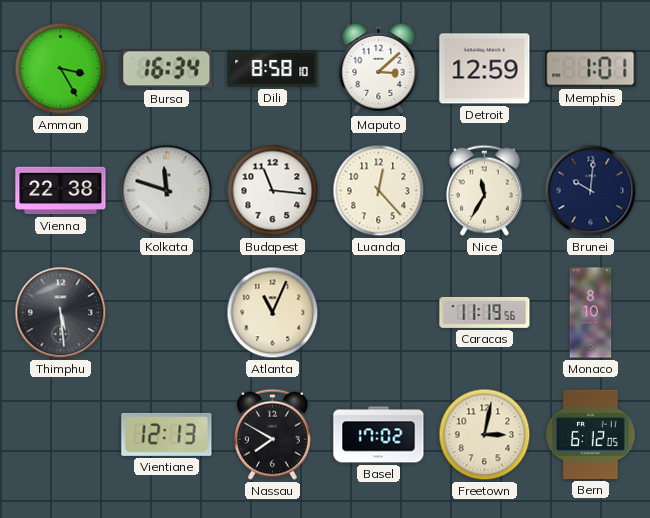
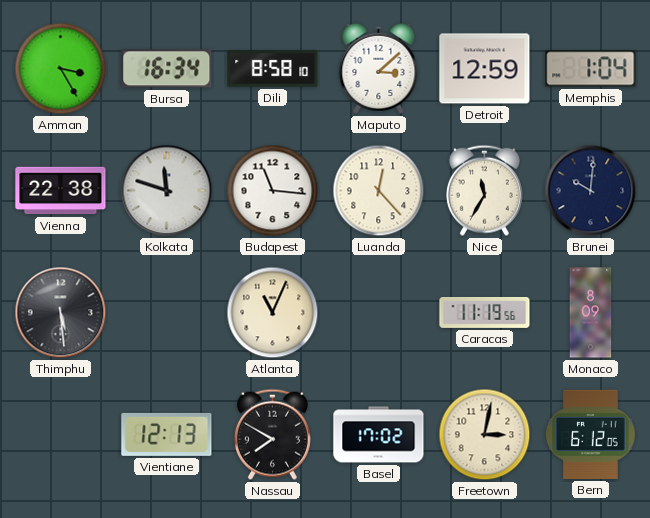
Memphis: 1:01 -> 1:04
Monaco: 8:10 -> 8:09
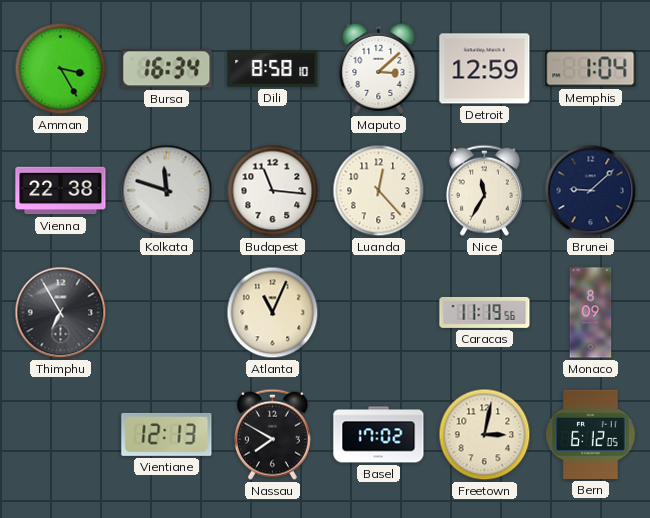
Brunei: 10:01 -> 9:08
Thimphu: 5:29 -> 6:55
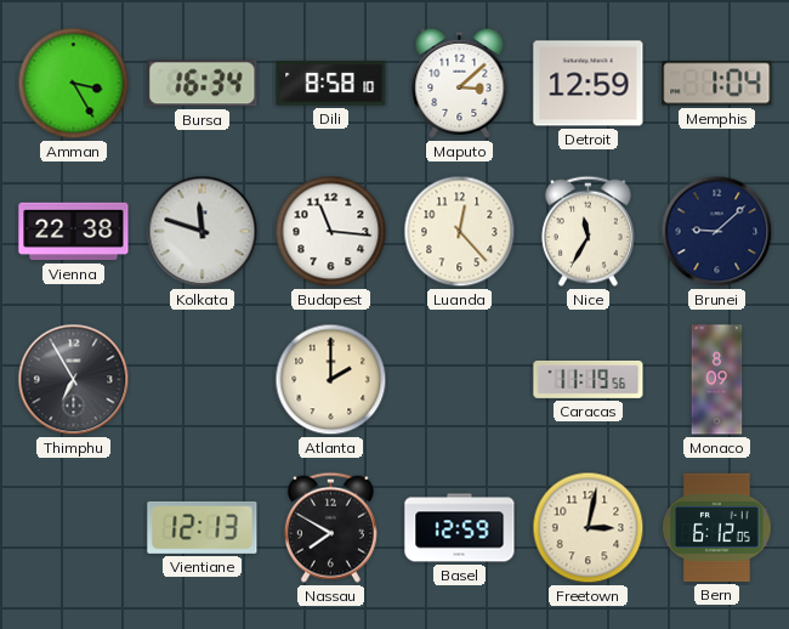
Atlanta: 11:04 -> 2:00
Basel: 17:02 -> 12:59
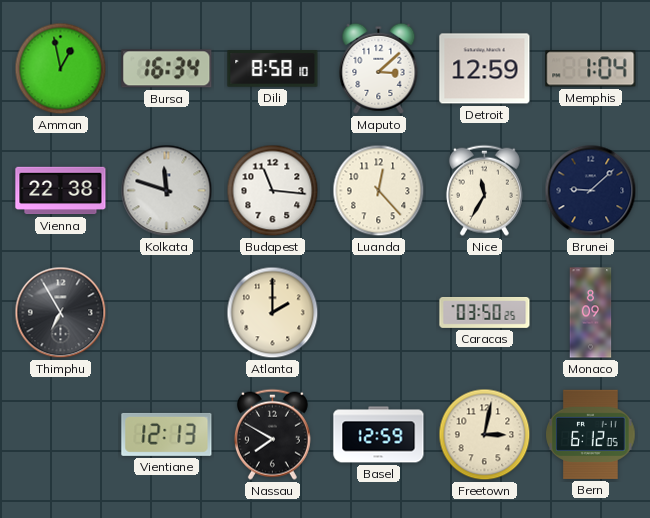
Amman: 3:25 -> 12:58
Caracas: 11:19 -> 03:50
